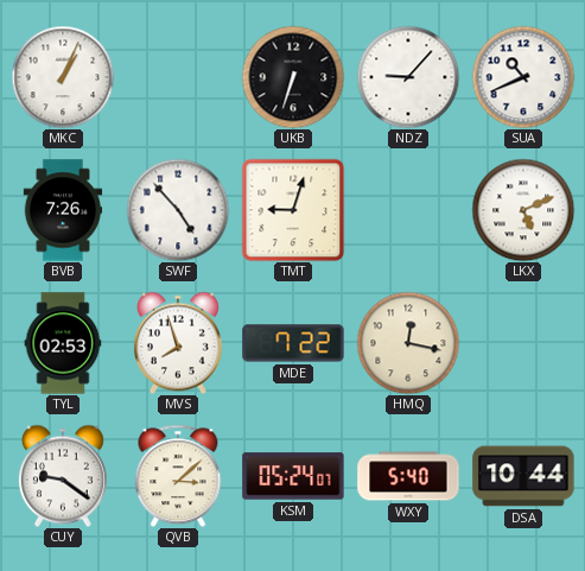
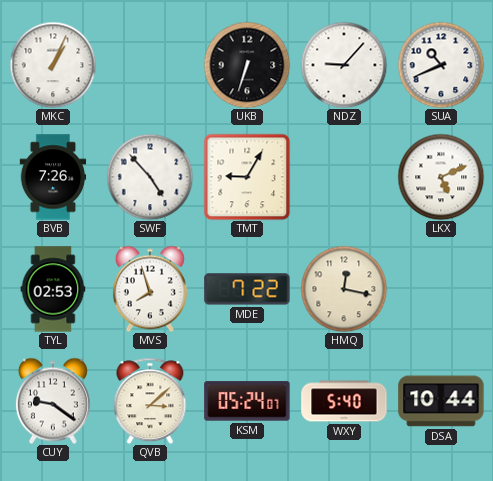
TMT: 9:03 -> 9:05
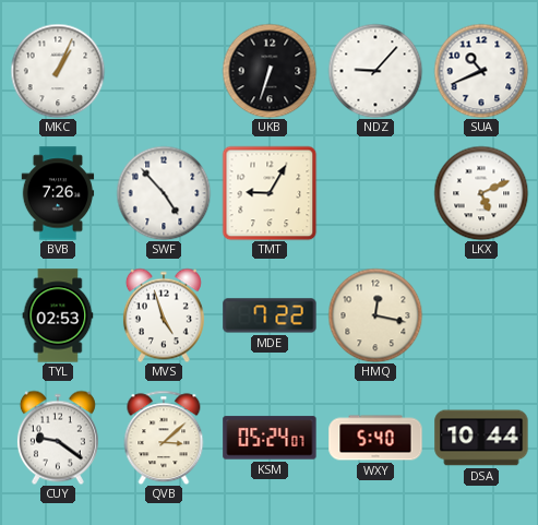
MVS: 7:57 -> 4:57
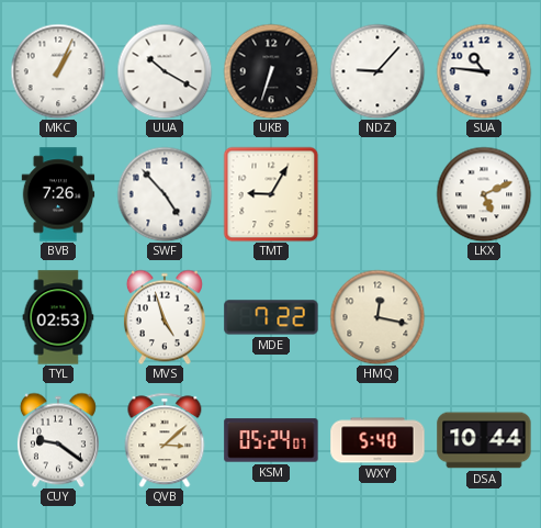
UUA: none -> 10:20
SUA: 10:41 -> 10:46
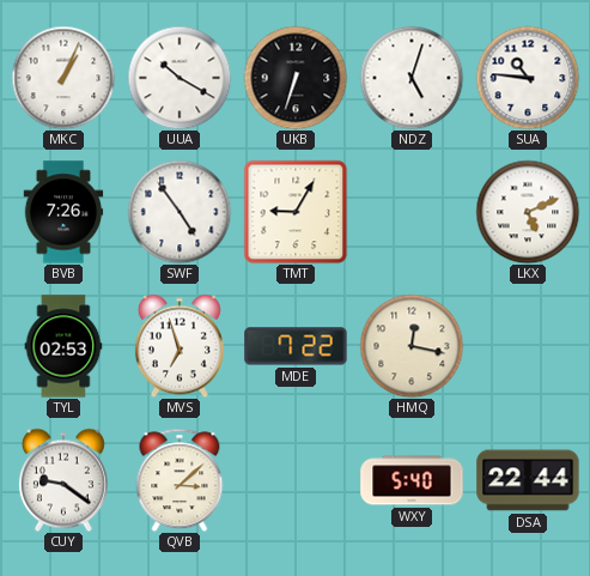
NDZ: 9:07 -> 5:03
SWF: 4:53 -> 4:54
MVS: 4:57 -> 6:57
KSM: 05:24 -> none
DSA: 10:44 -> 22:44
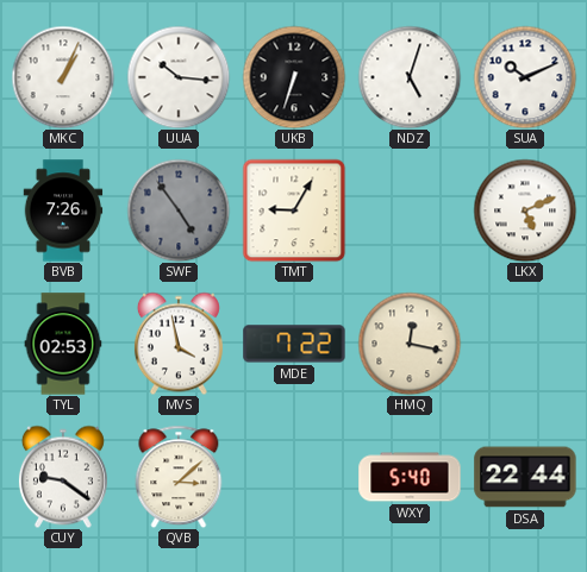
UUA: 10:20 -> 10:16
SUA: 10:46 -> 10:11
SWF dial: white -> grey
MVS: 6:57 -> 3:58
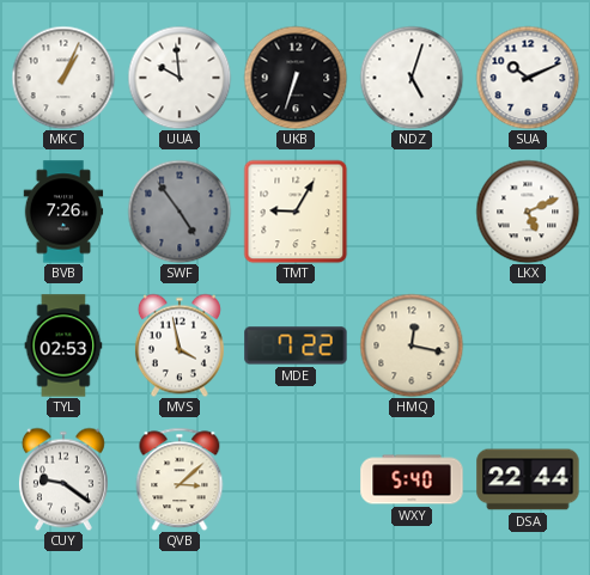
UUA: 10:16 -> 9:59
